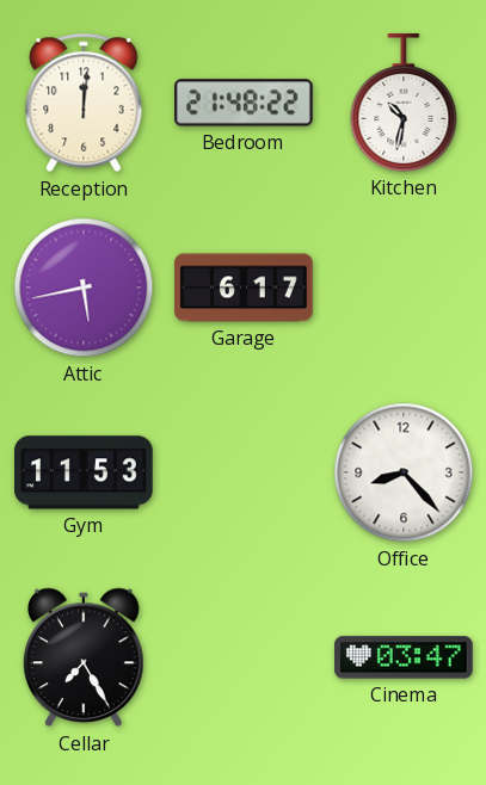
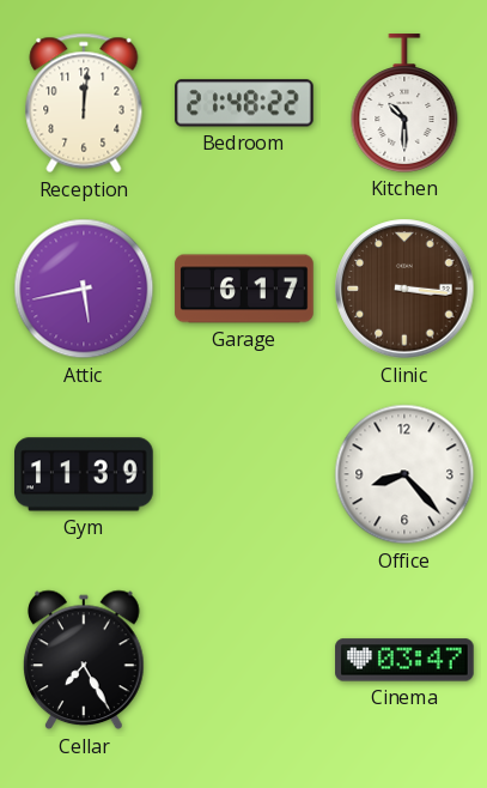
Kitchen: 10:32 -> 10:30
Clinic: none -> 3:16
Gym: 11:53 -> 11:39
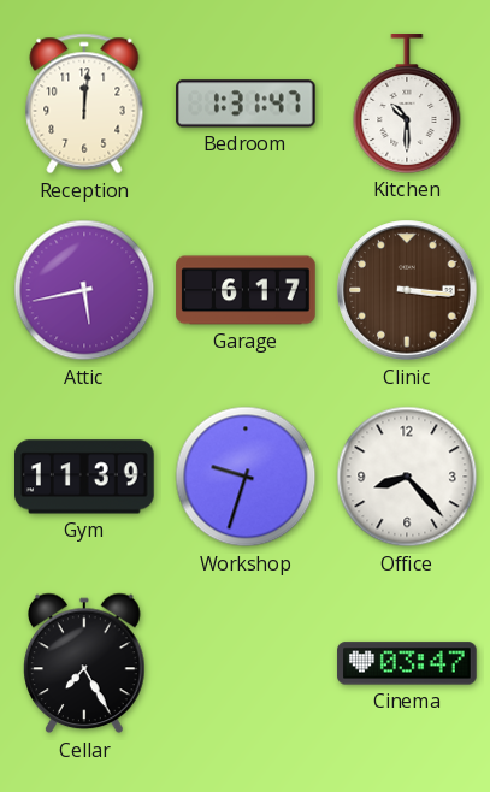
Bedroom: 21:48 -> 1:31
Workshop: none -> 9:33
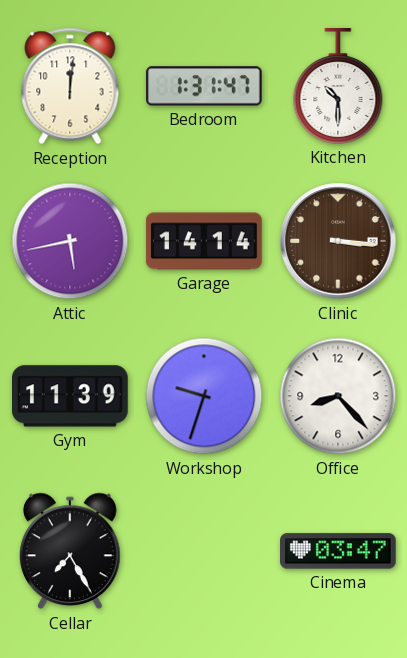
Garage: 6:17 -> 14:14
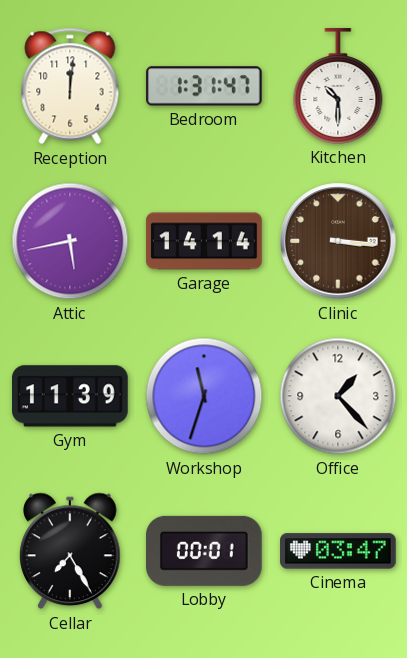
Workshop: 9:33 -> 11:33
Office: 8:23 -> 1:23
Lobby: none -> 00:01
